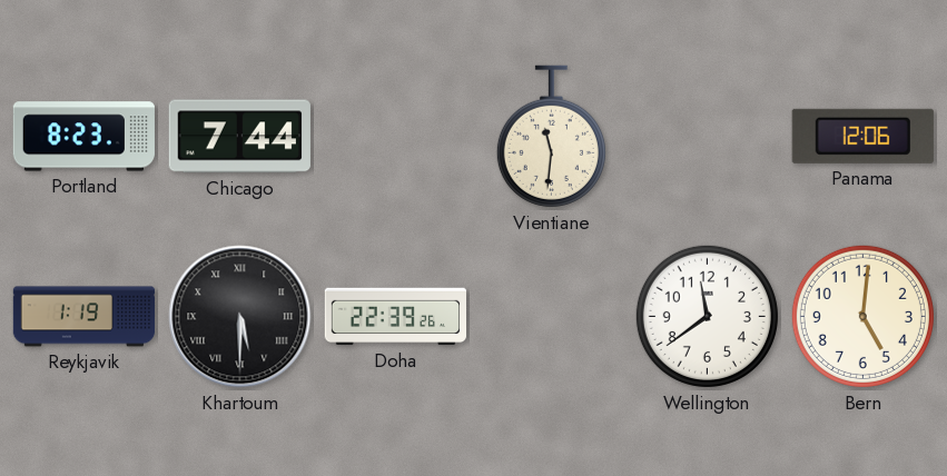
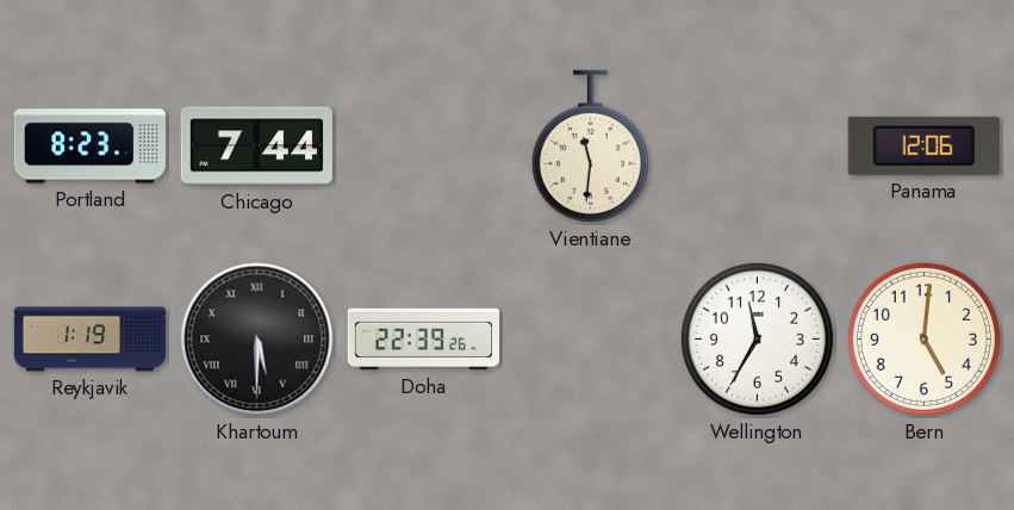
Wellington: 11:39 -> 11:35
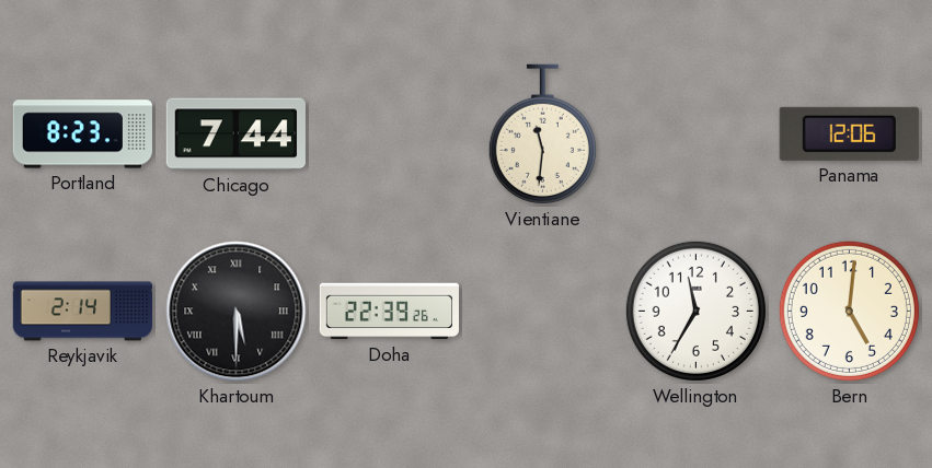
Reykjavik: 1:19 -> 2:14
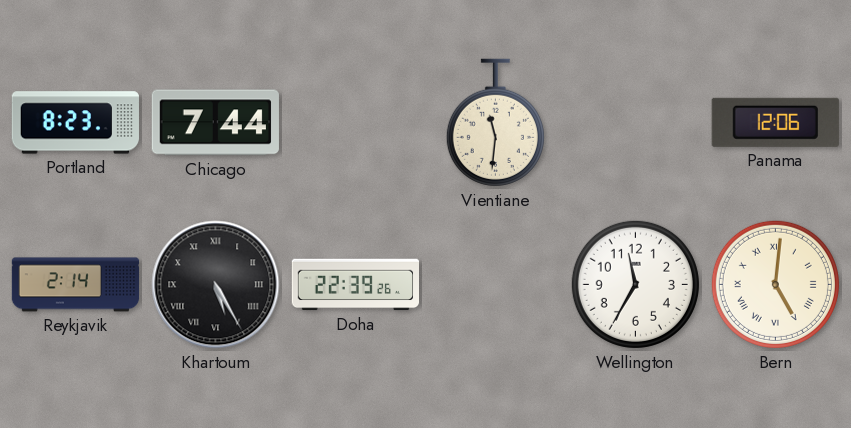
Khartoum: 5:30 -> 5:25
Bern numerals: Arabic -> Roman
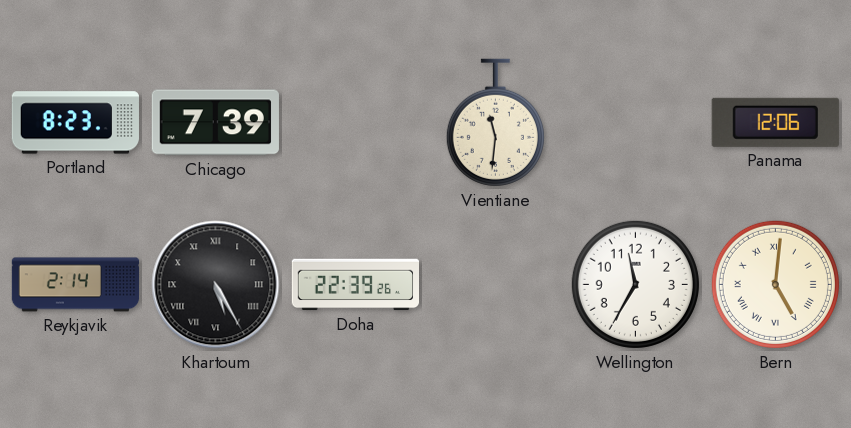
Chicago: 7:44 -> 7:39
